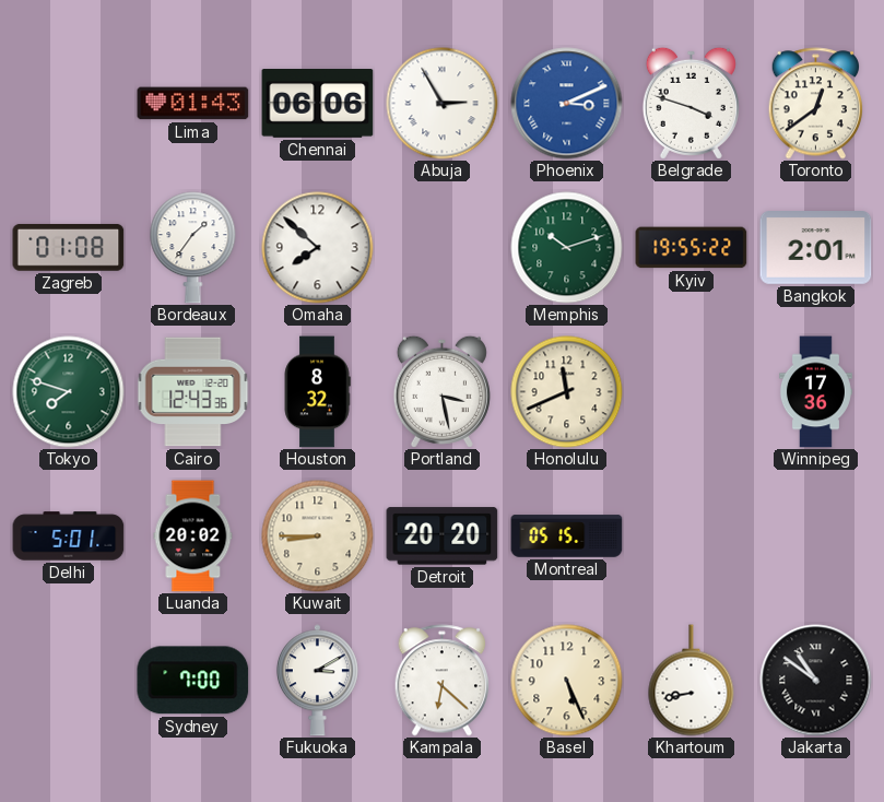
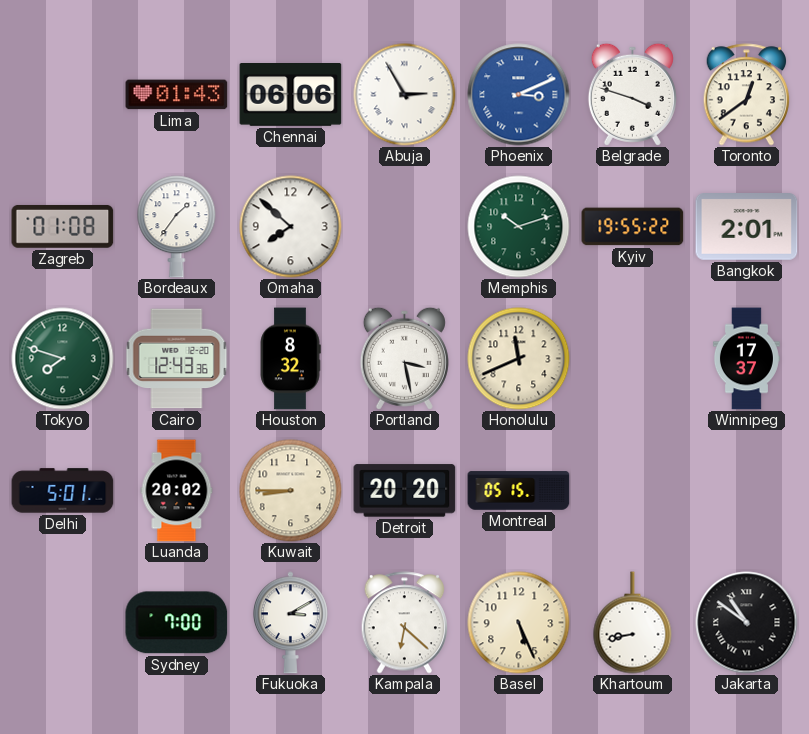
Winnipeg: 17:36 -> 17:37
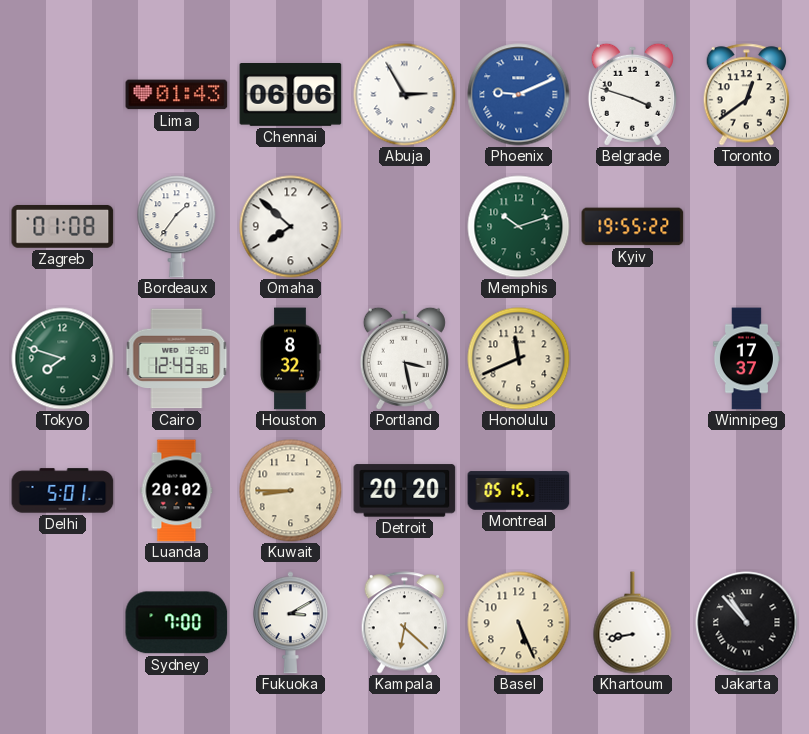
Phoenix: 3:11 -> 9:11
Bangkok: 2:01 -> none
Jakarta: 10:51 -> 10:53
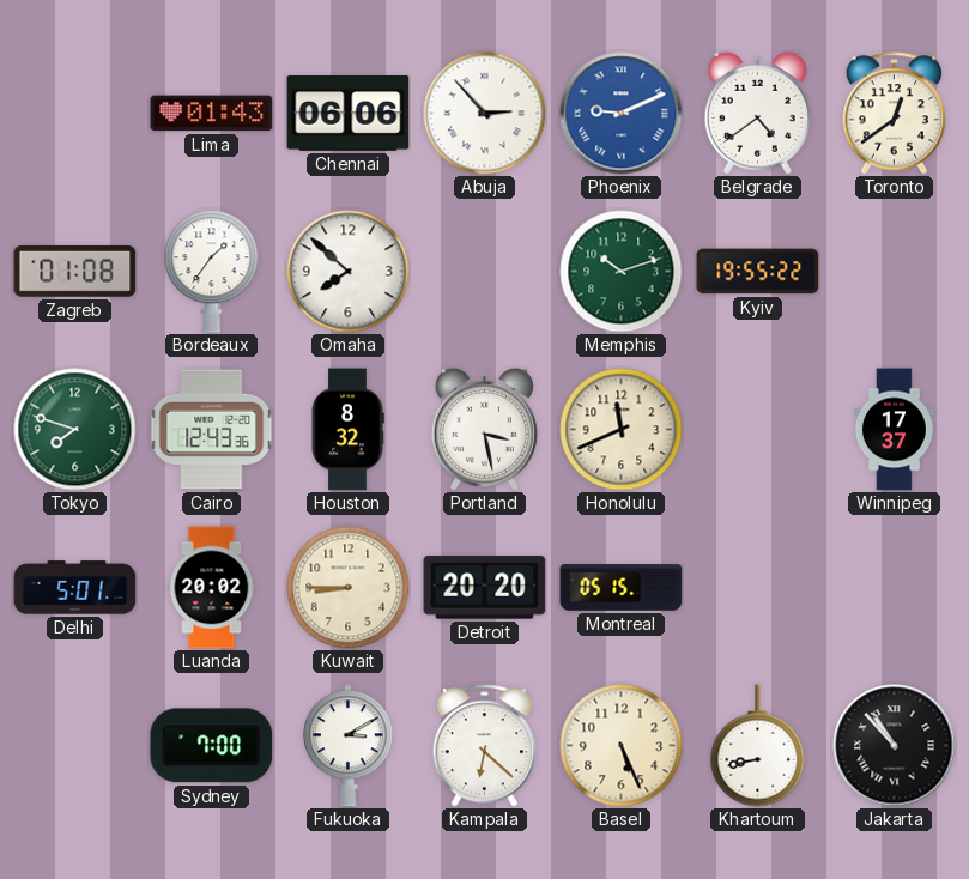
Abuja: 2:55 -> 2:53
Belgrade: 3:48 -> 4:39
